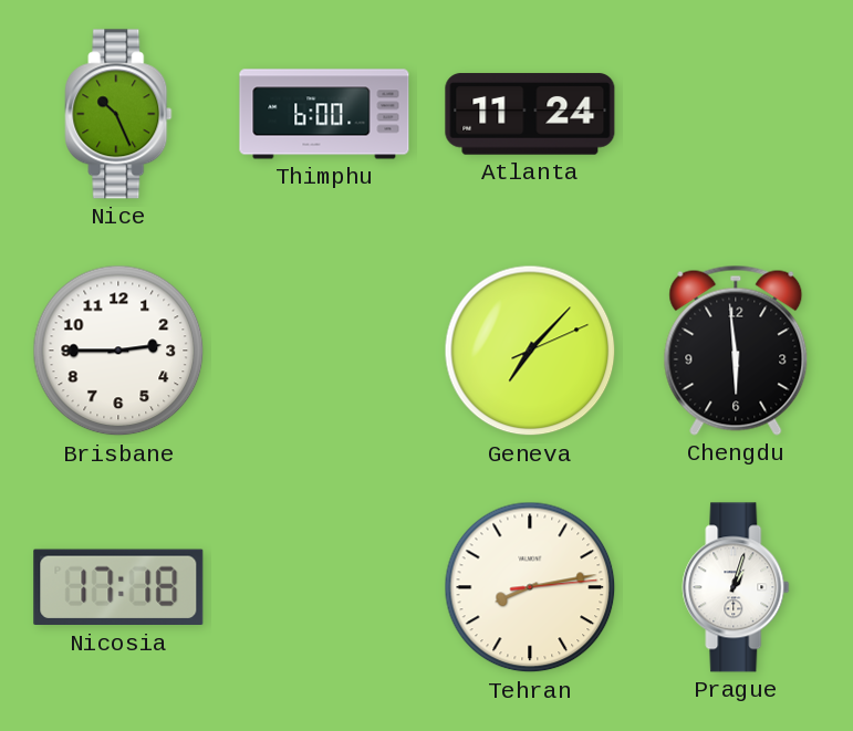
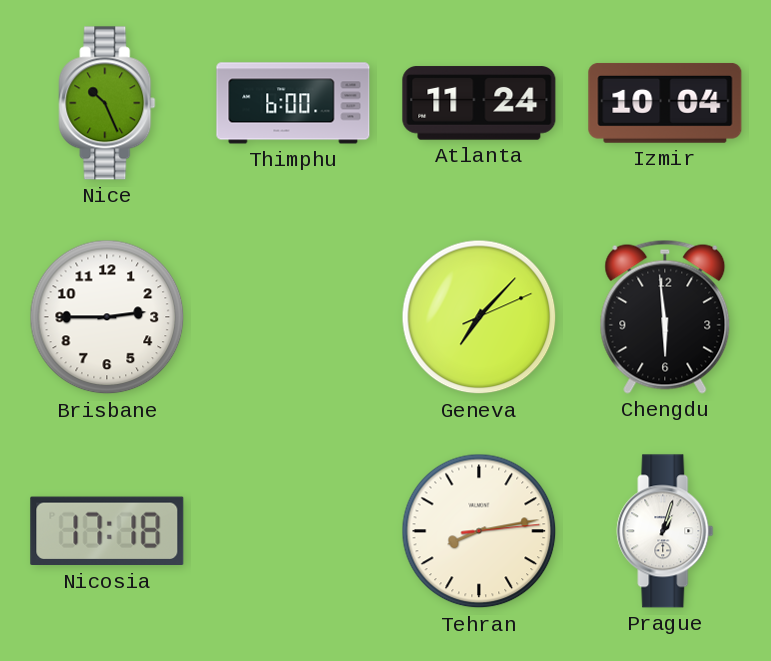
Izmir: none -> 10:04
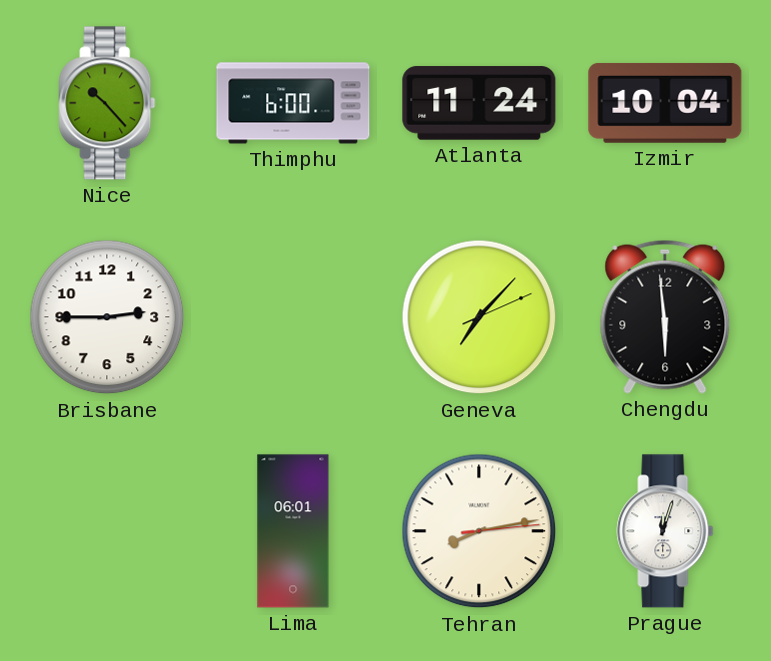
Nice: 10:26 -> 10:23
Nicosia: 17:18 -> none
Lima: none -> 06:01
Prague: 1:03 -> 12:03
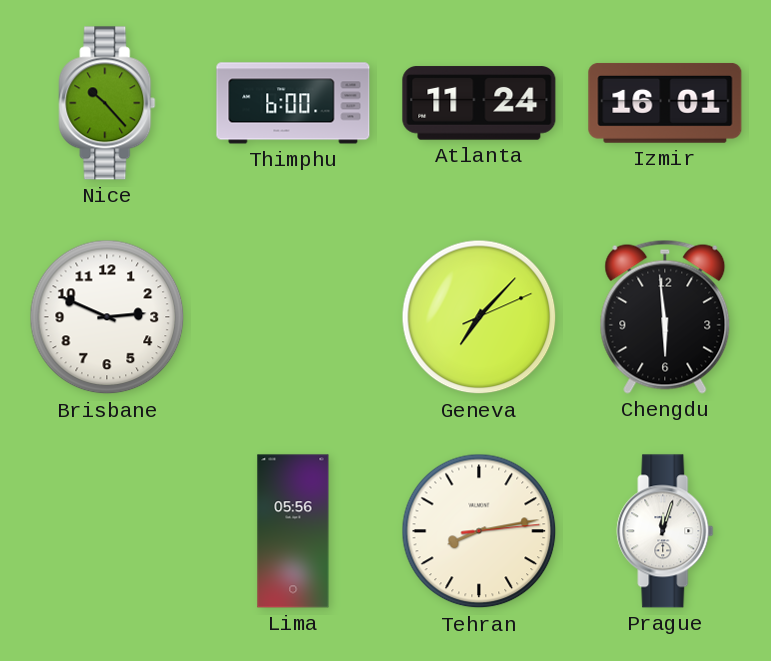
Izmir: 10:04 -> 16:01
Brisbane: 2:45 -> 2:49
Lima: 06:01 -> 05:56
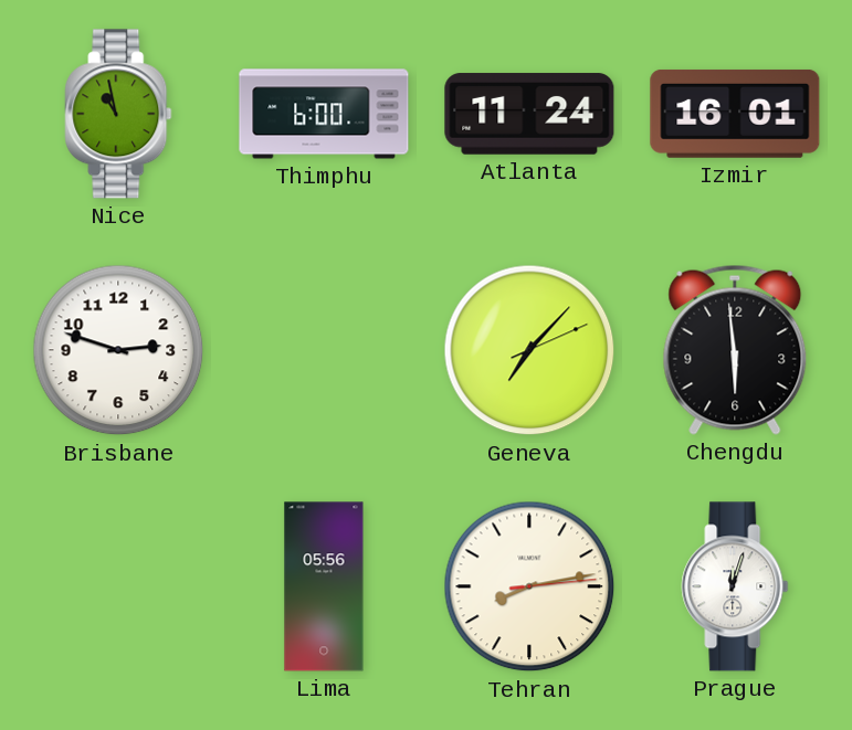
Nice: 10:23 -> 10:58
Brisbane: 2:49 -> 2:48
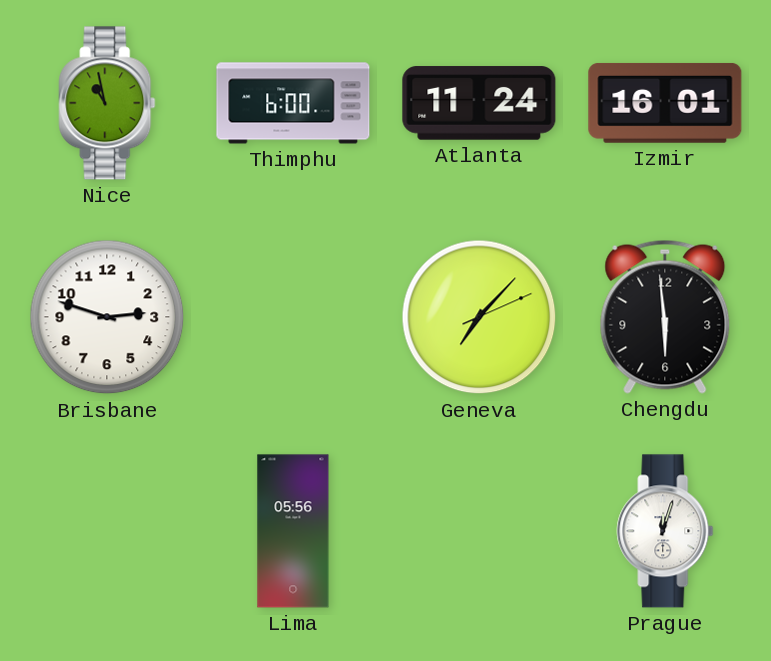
Tehran: 8:13 -> none
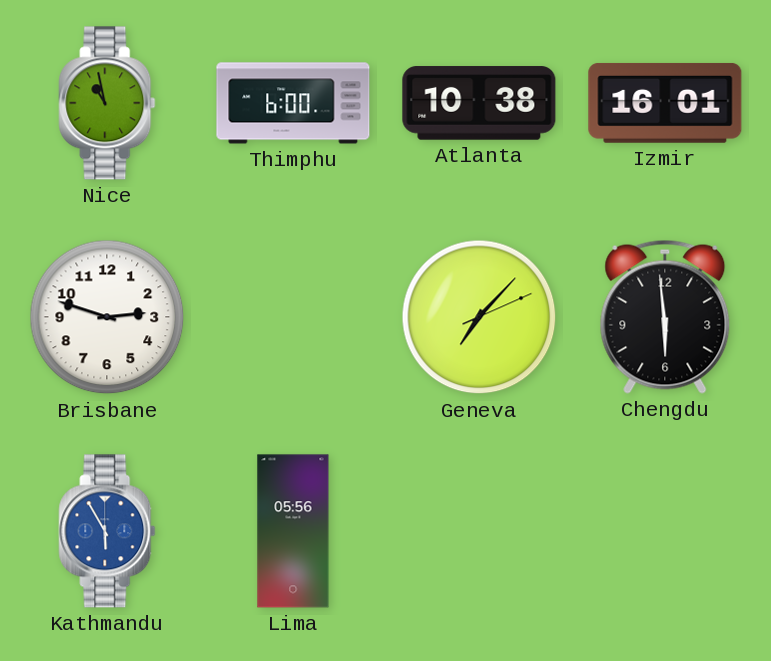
Atlanta: 11:24 -> 10:38
Kathmandu: none -> 5:55
Prague: 12:03 -> none
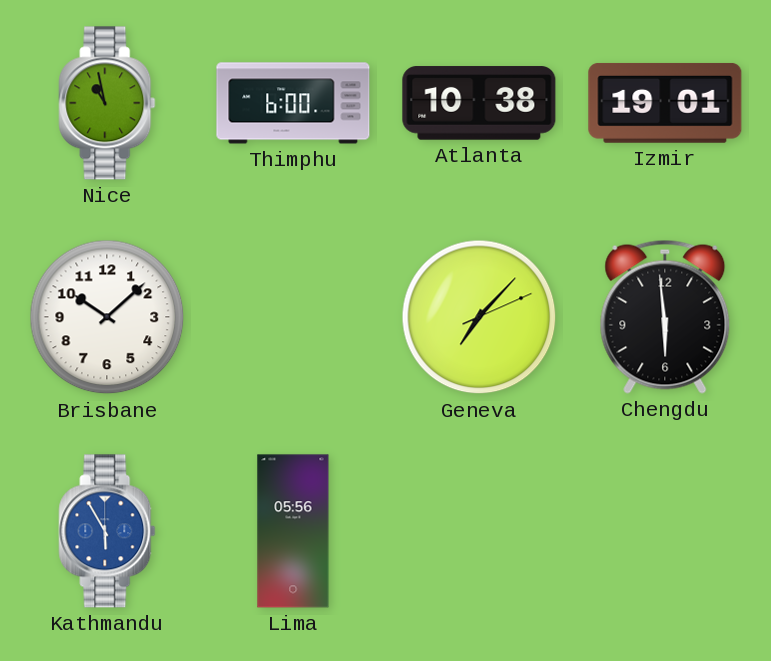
Izmir: 16:01 -> 19:01
Brisbane: 2:48 -> 10:08
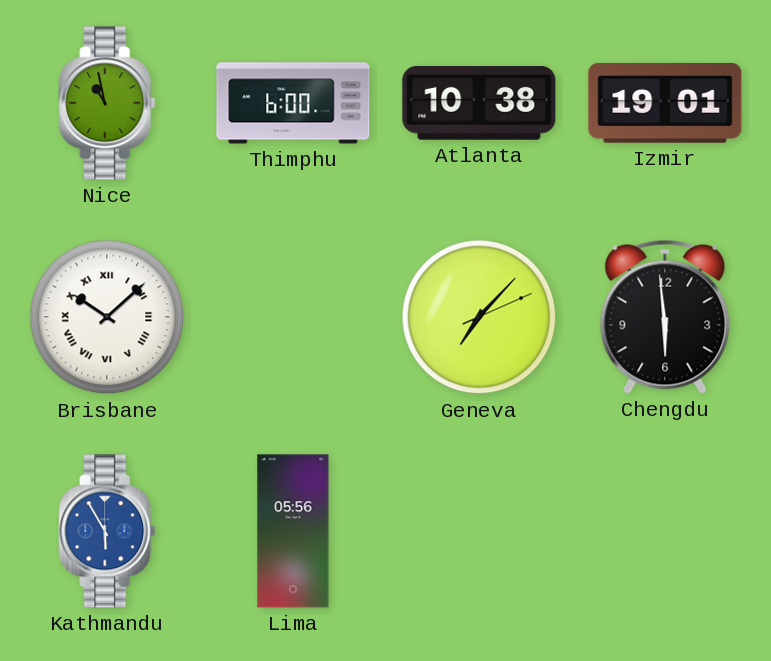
Brisbane numerals: Arabic -> Roman
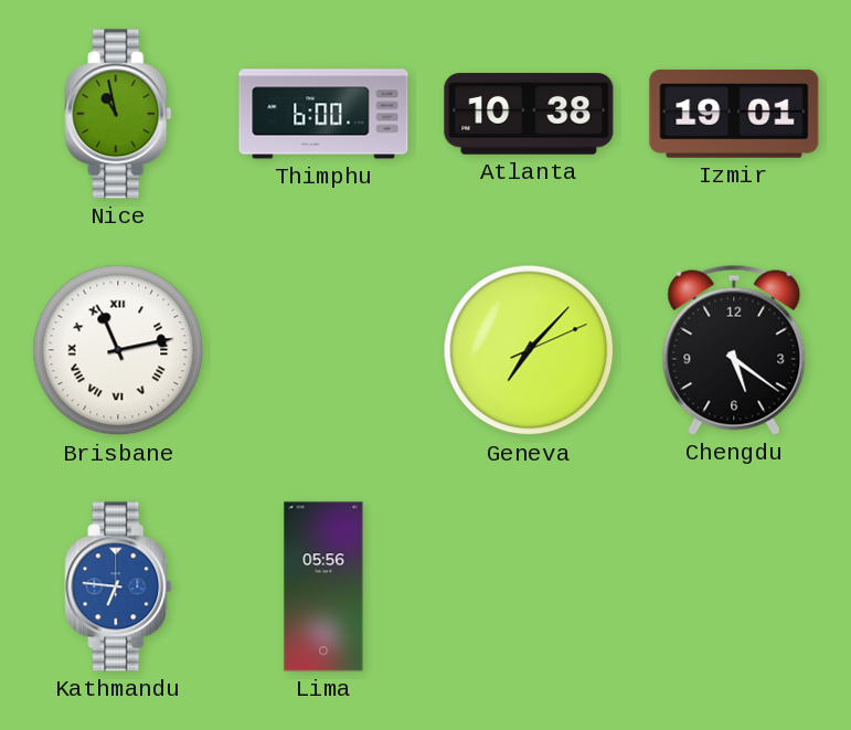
Brisbane: 10:08 -> 11:13
Chengdu: 5:59 -> 5:21
Kathmandu: 5:55 -> 6:46
